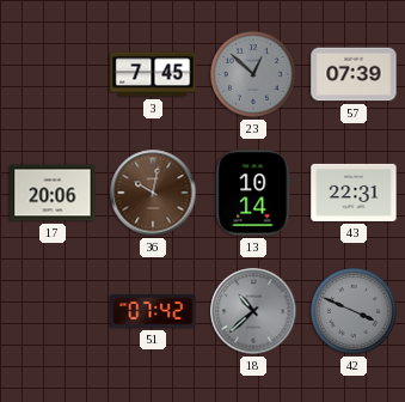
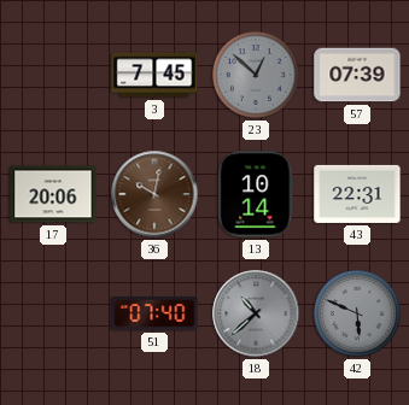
51: 07:42 -> 07:40
42: 3:49 -> 5:49
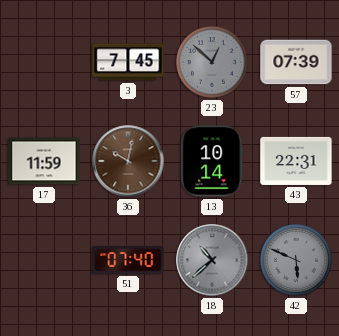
17: 20:06 -> 11:59
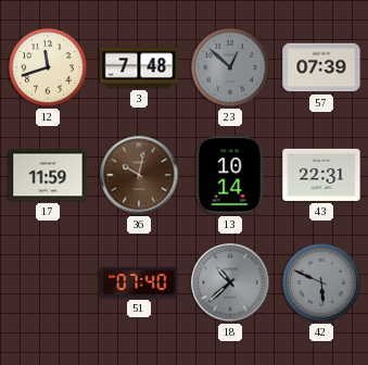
12: none -> 11:42
3: 7:45 -> 7:48
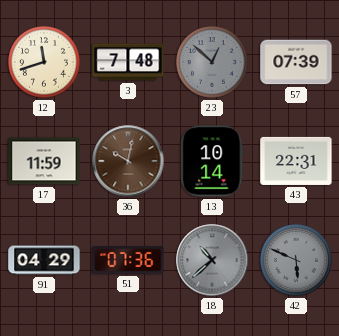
91: none -> 04:29
51: 07:40 -> 07:36
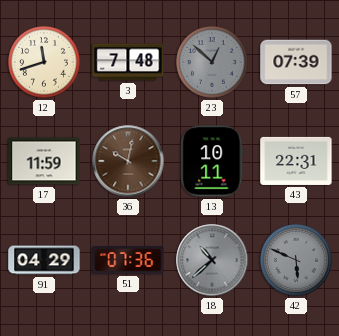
13: 10:14 -> 10:11
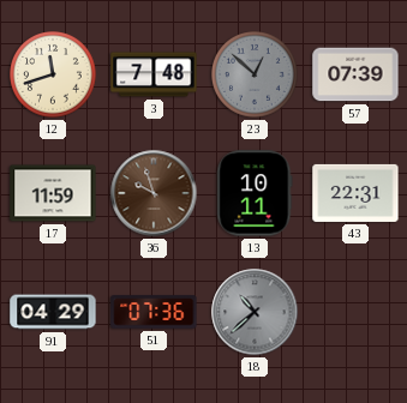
36: 10:02 -> 9:57
42: 5:49 -> none
